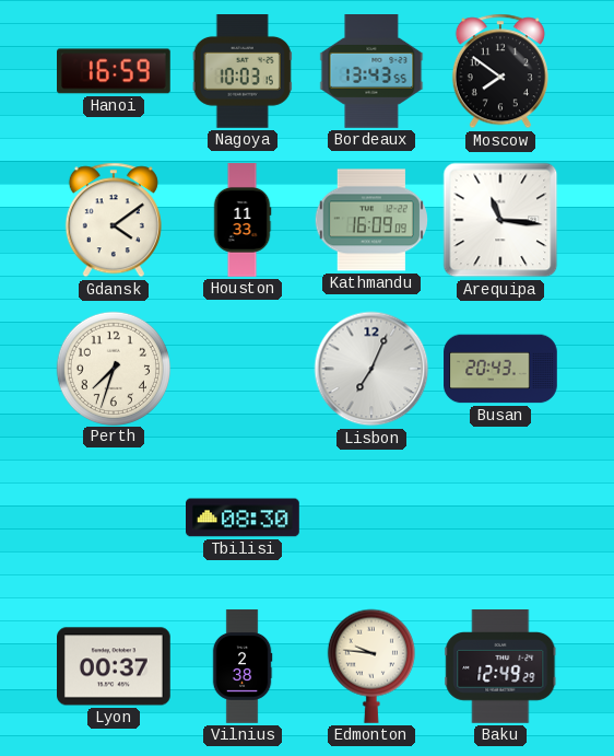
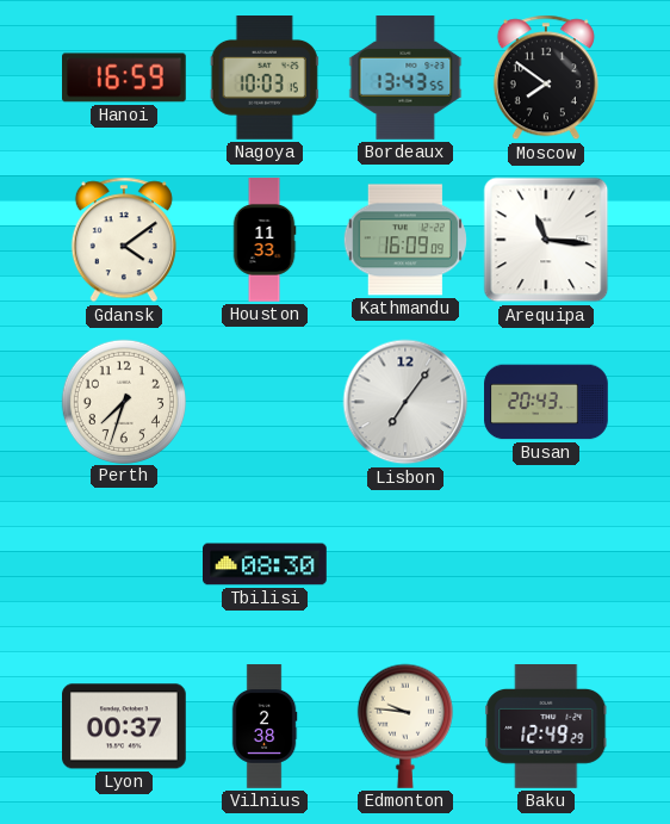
Lisbon: 7:04 -> 7:06
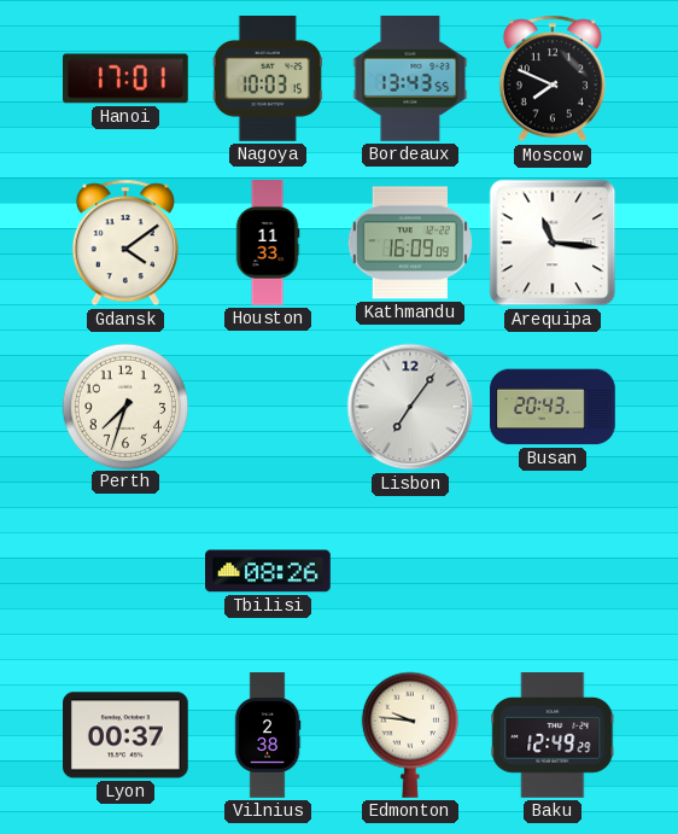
Hanoi: 16:59 -> 17:01
Moscow: 7:51 -> 7:49
Tbilisi: 08:30 -> 08:26
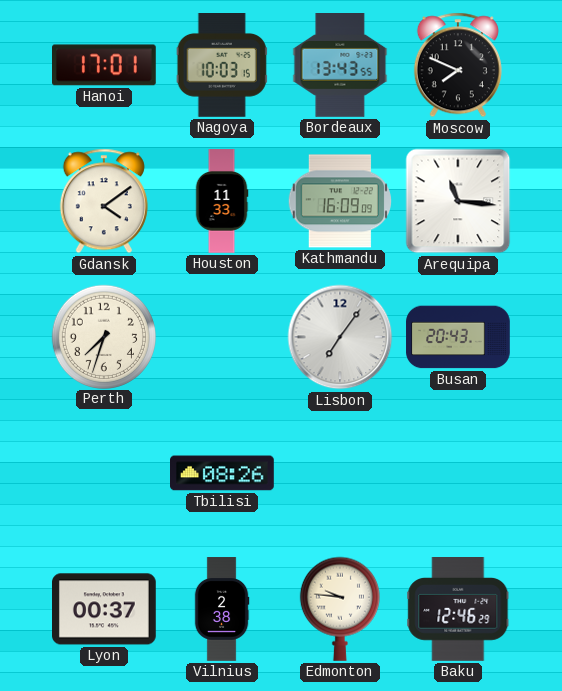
Baku: 12:49 -> 12:46
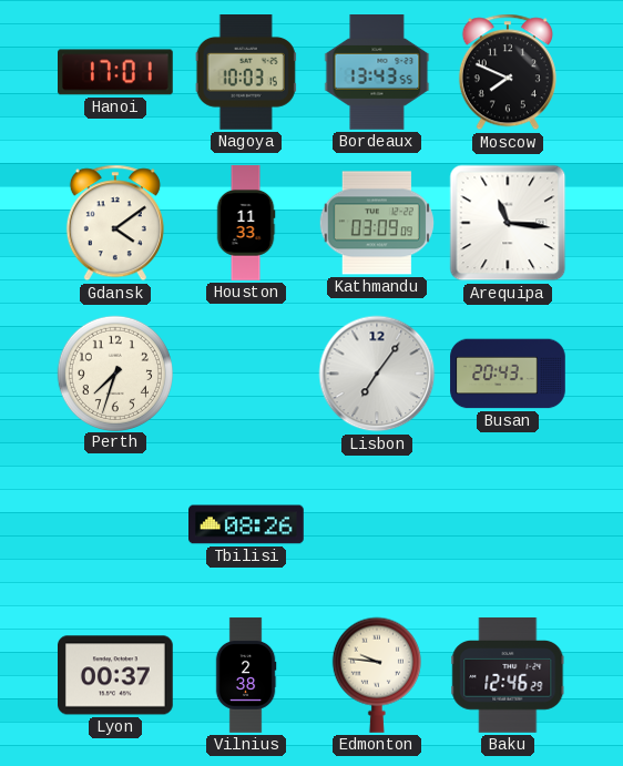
Kathmandu: 16:09 -> 03:09
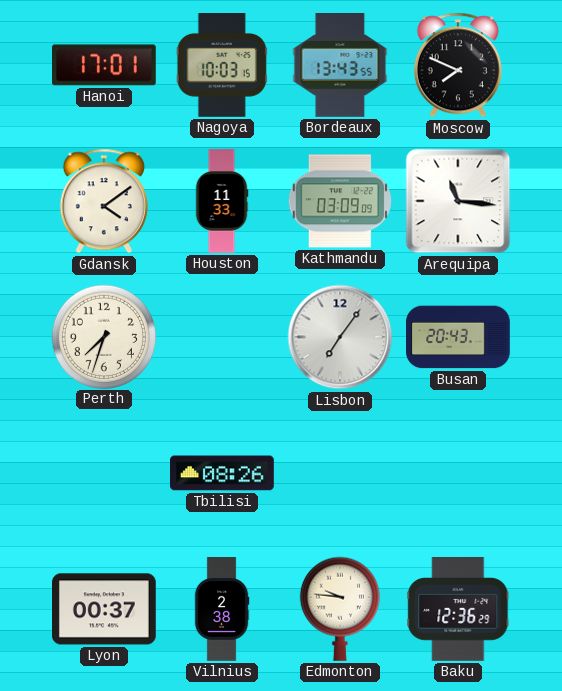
Baku: 12:46 -> 12:36
